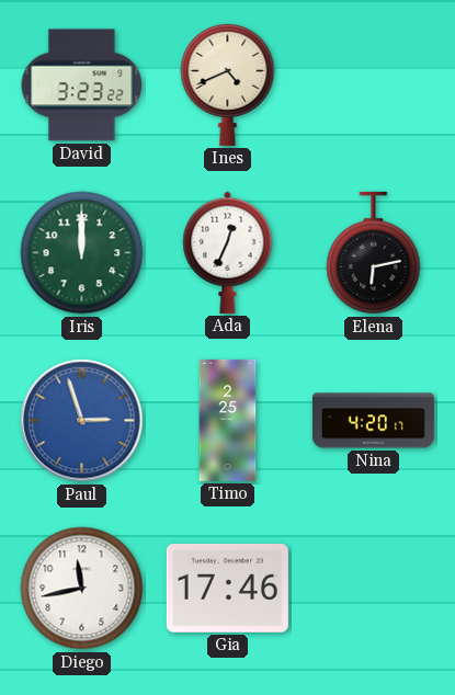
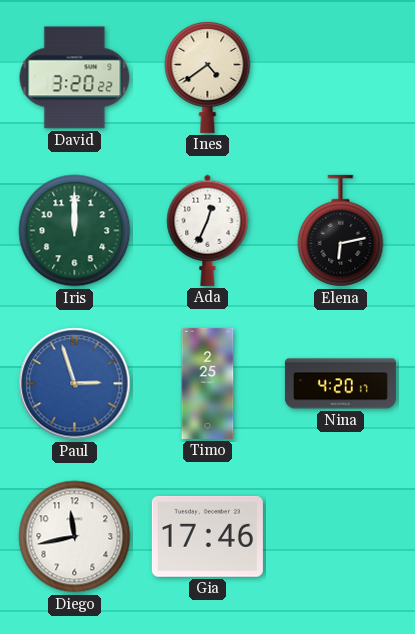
David: 3:23 -> 3:20
Ines: 4:41 -> 4:39
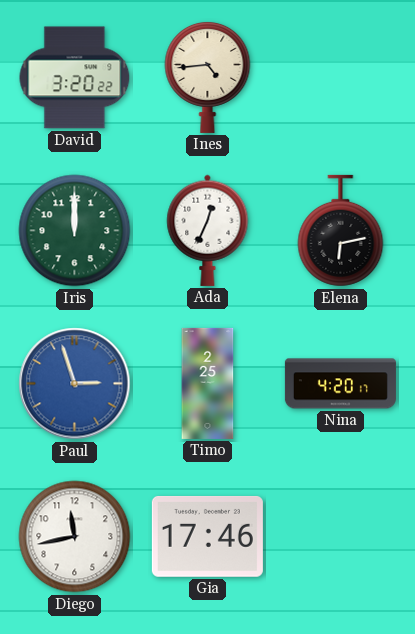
Ines: 4:39 -> 4:44
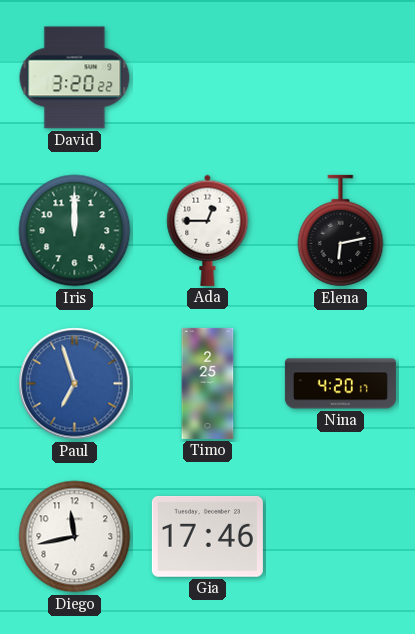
Ines: 4:44 -> none
Ada: 12:34 -> 12:45
Paul: 2:57 -> 6:57
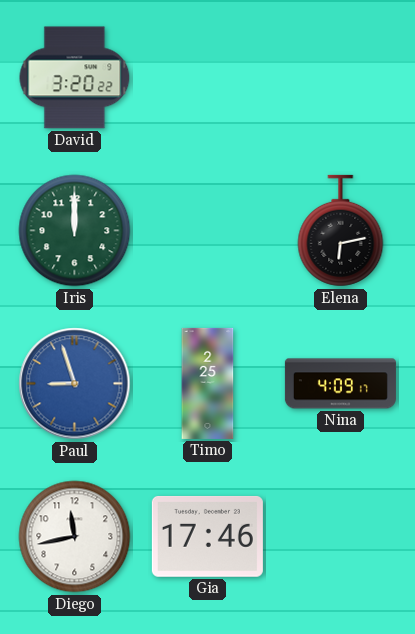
Ada: 12:45 -> none
Paul: 6:57 -> 8:57
Nina: 4:20 -> 4:09
